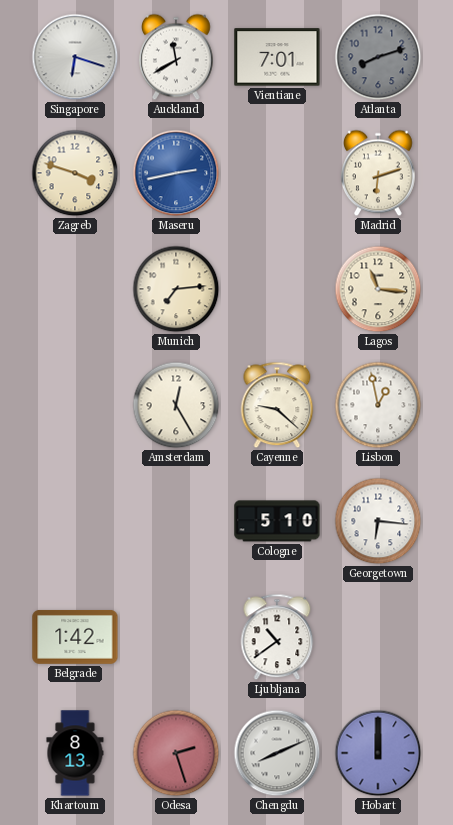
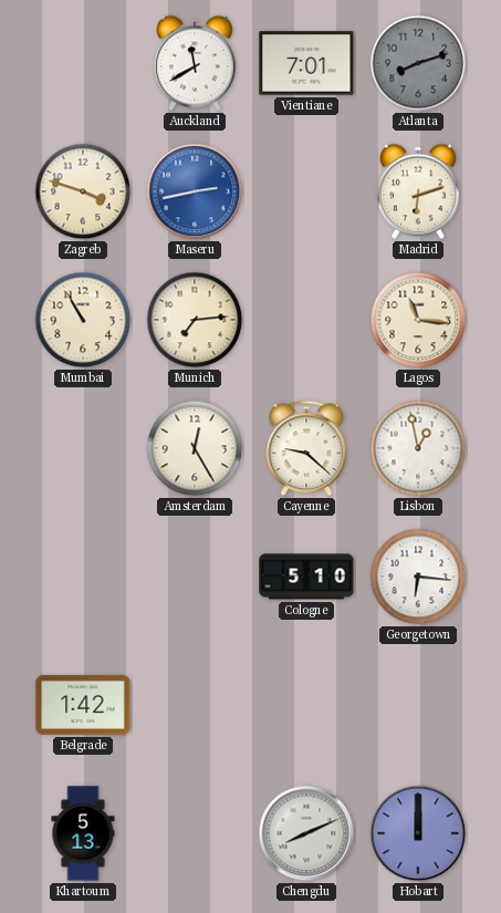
Singapore: 6:18 -> none
Mumbai: none -> 10:55
Ljubljana: 10:39 -> none
Khartoum: 8:13 -> 5:13
Odesa: 2:27 -> none
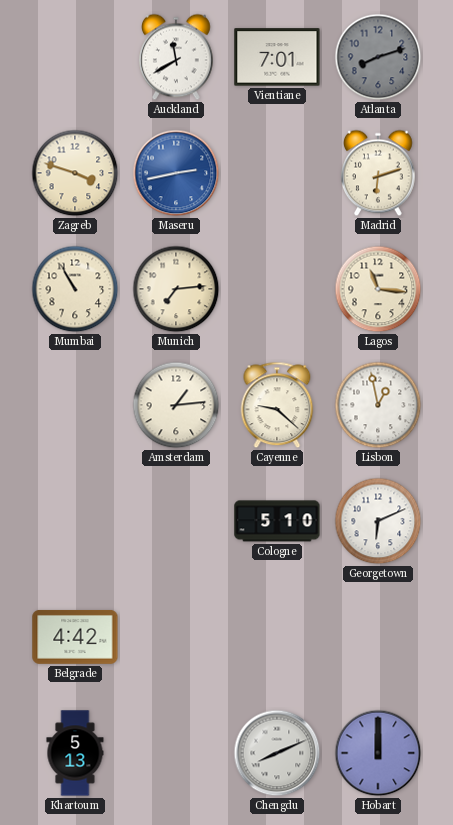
Amsterdam: 12:25 -> 1:14
Georgetown: 6:16 -> 6:11
Belgrade: 1:42 -> 4:42
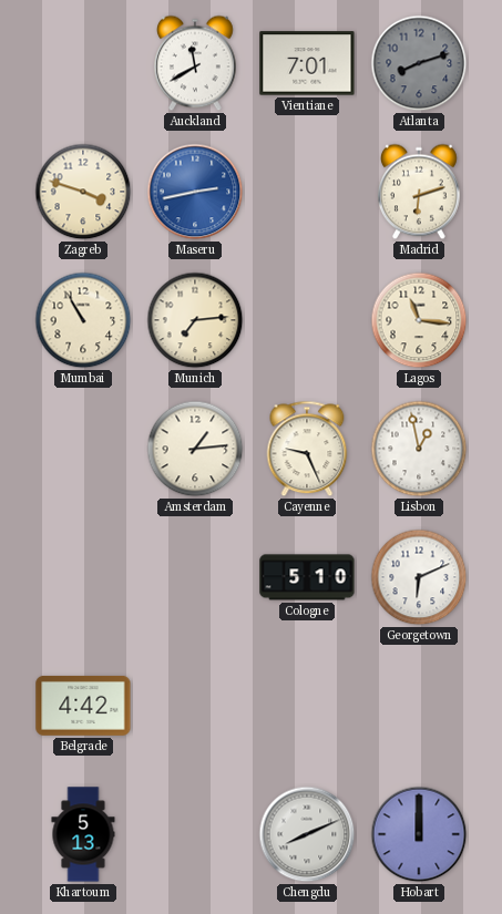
Cayenne: 9:22 -> 9:26
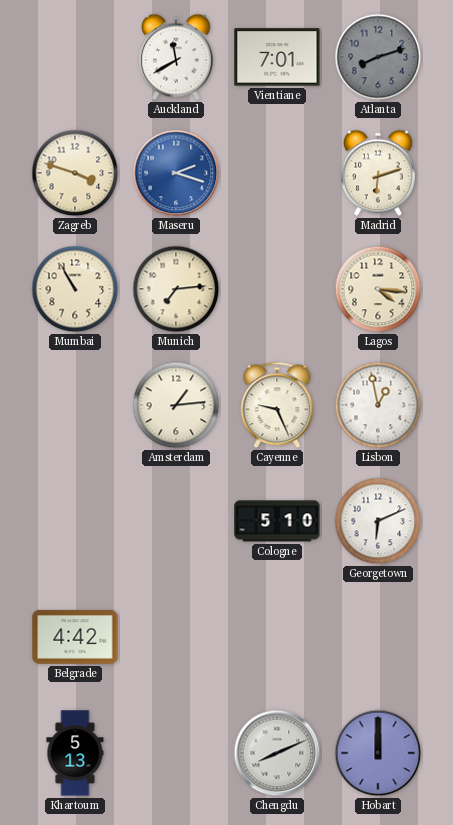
Maseru: 2:43 -> 2:18
Lagos: 11:16 -> 4:16
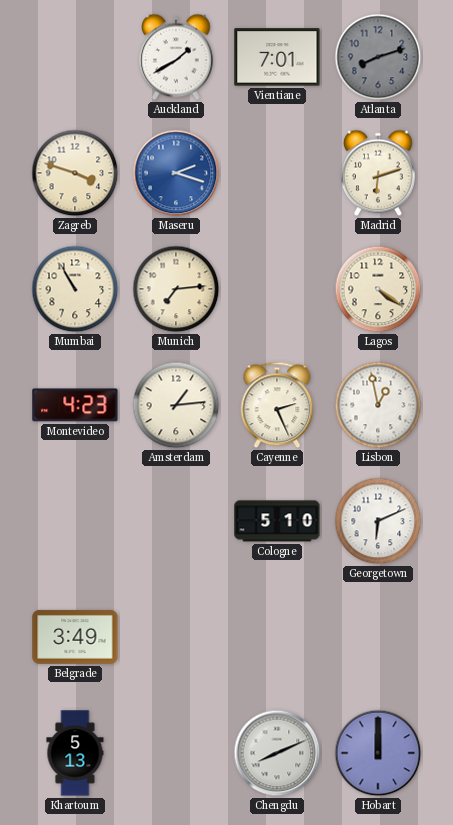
Auckland: 11:40 -> 1:40
Lagos: 4:16 -> 4:21
Montevideo: none -> 4:23
Cayenne: 9:26 -> 2:26
Belgrade: 4:42 -> 3:49
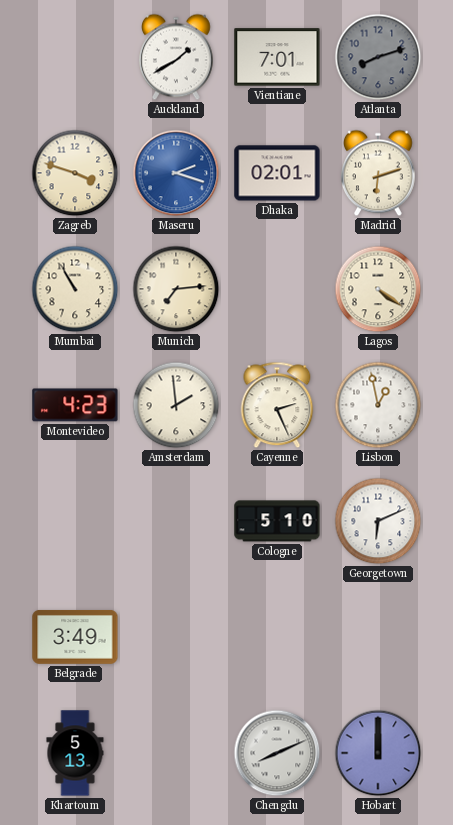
Dhaka: none -> 02:01
Amsterdam: 1:14 -> 1:59
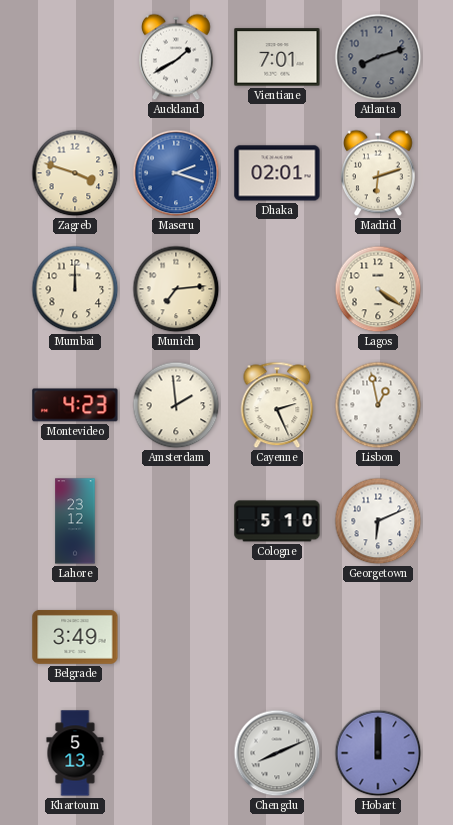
Mumbai: 10:55 -> 12:00
Lahore: none -> 23:12
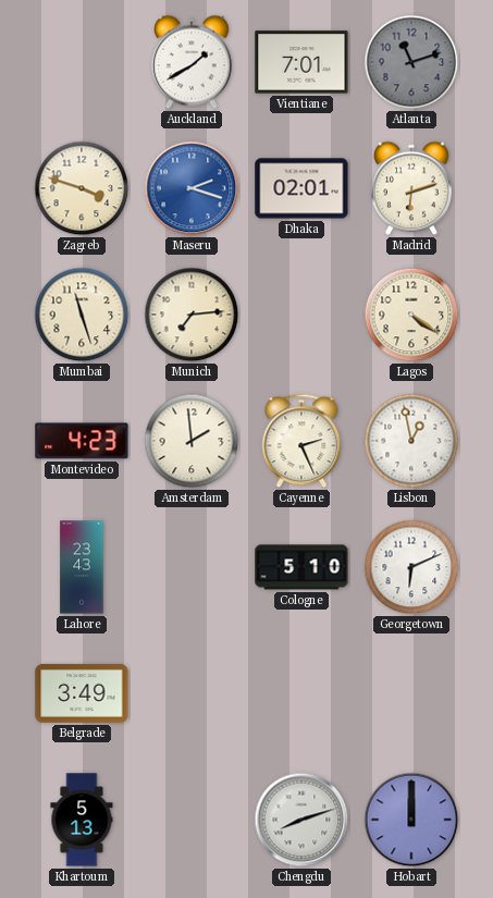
Atlanta: 8:12 -> 11:12
Mumbai: 12:00 -> 11:27
Lahore: 23:12 -> 23:43
Chengdu: 8:11 -> 8:12
